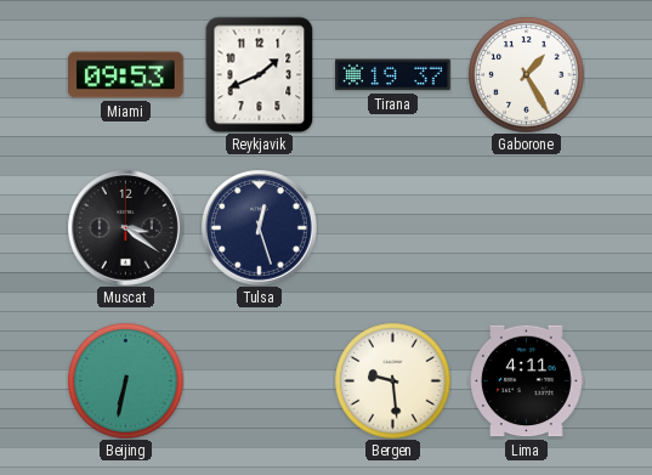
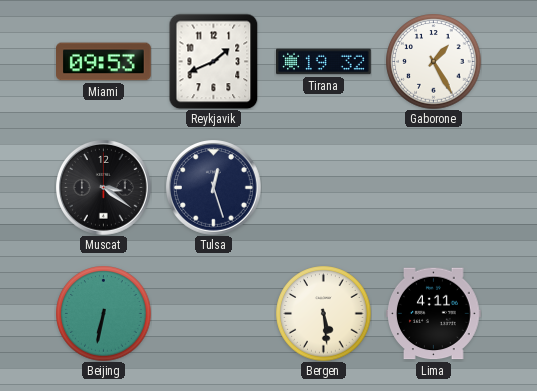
Tirana: 19:37 -> 19:32
Bergen: 9:29 -> 5:29
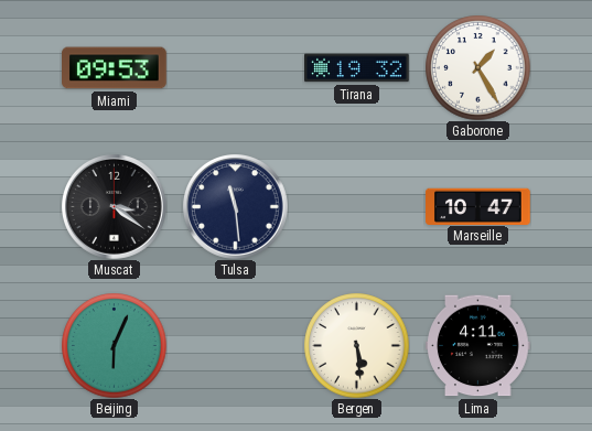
Reykjavik: 1:41 -> none
Tulsa: 12:27 -> 11:29
Marseille: none -> 10:47
Beijing: 6:32 -> 6:04
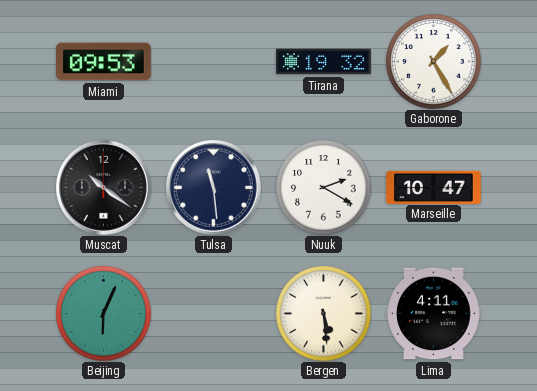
Muscat: 3:21 -> 10:21
Nuuk: none -> 2:20
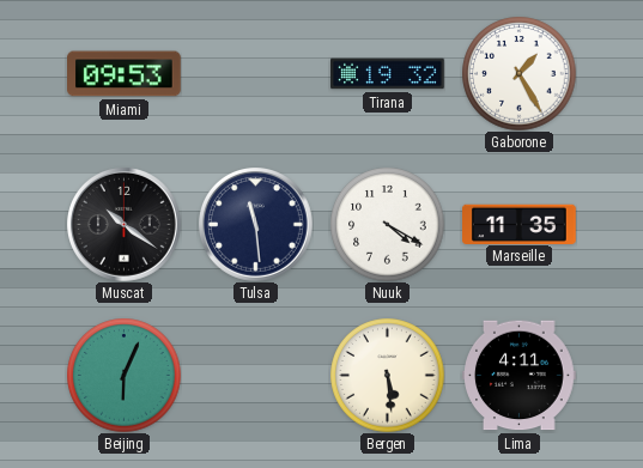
Nuuk: 2:20 -> 4:20
Marseille: 10:47 -> 11:35
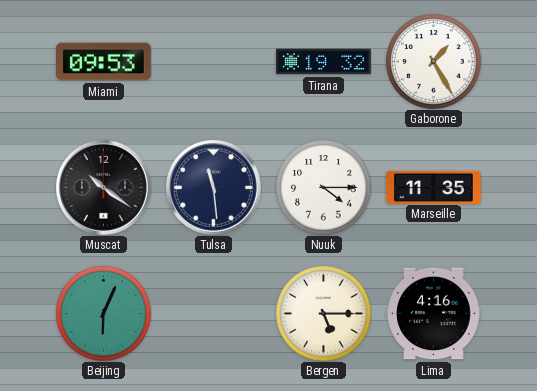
Nuuk: 4:20 -> 4:15
Bergen: 5:29 -> 5:15
Lima: 4:11 -> 4:16
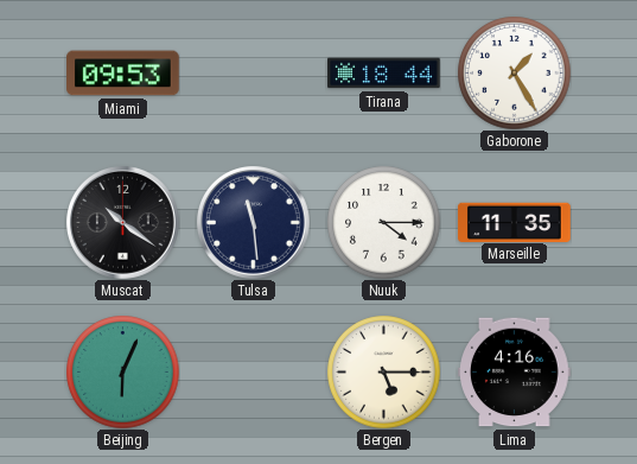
Tirana: 19:32 -> 18:44
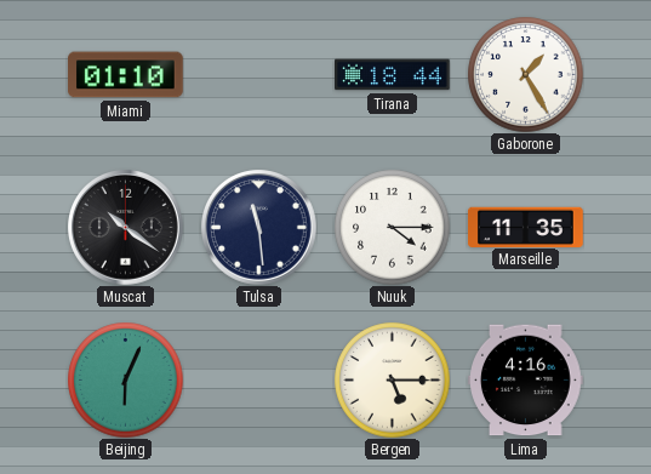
Miami: 09:53 -> 01:10
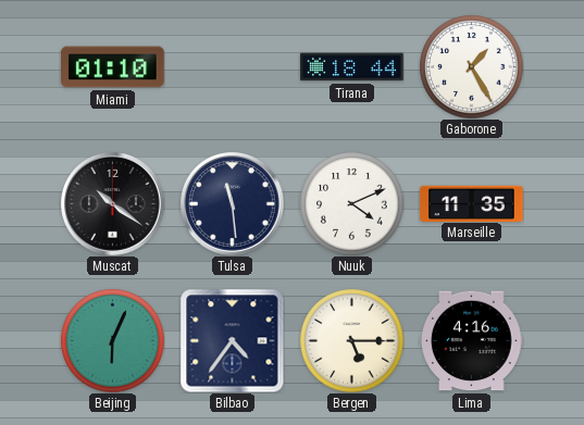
Nuuk: 4:15 -> 4:11
Bilbao: none -> 4:36
